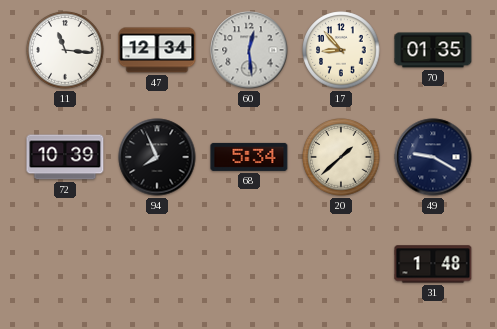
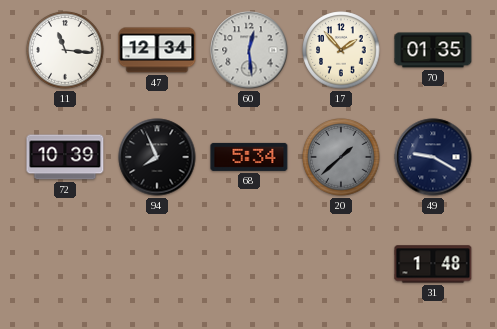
17: 8:53 -> 1:53
20 dial: cream -> grey
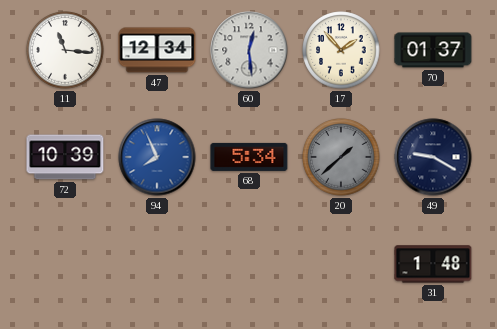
70: 01:35 -> 01:37
94 dial: black -> blue
